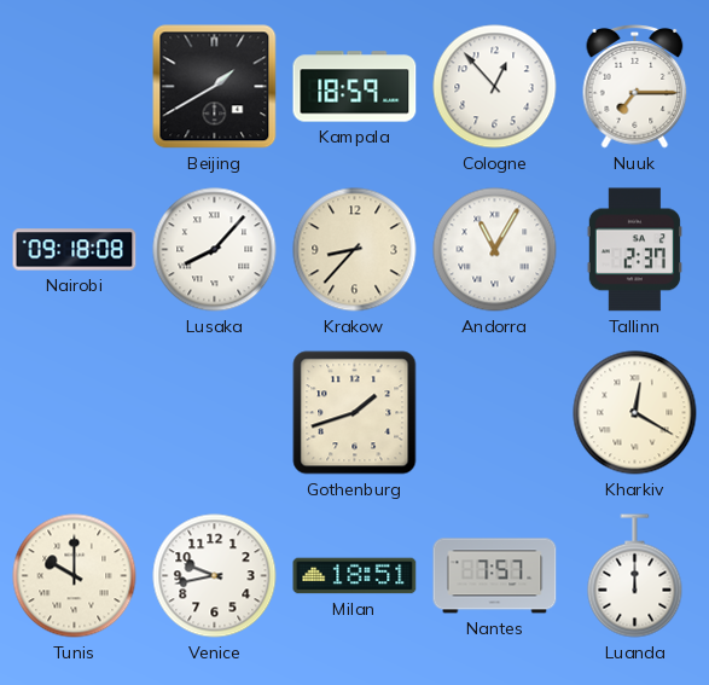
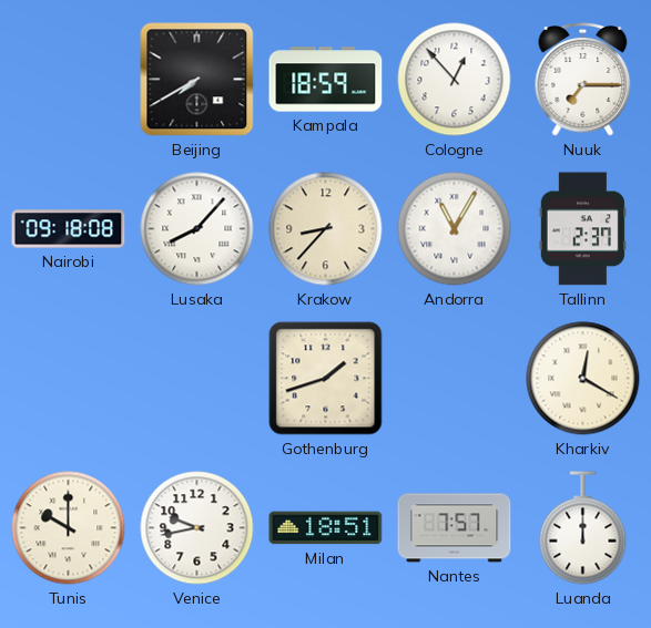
Beijing: 1:40 -> 7:40
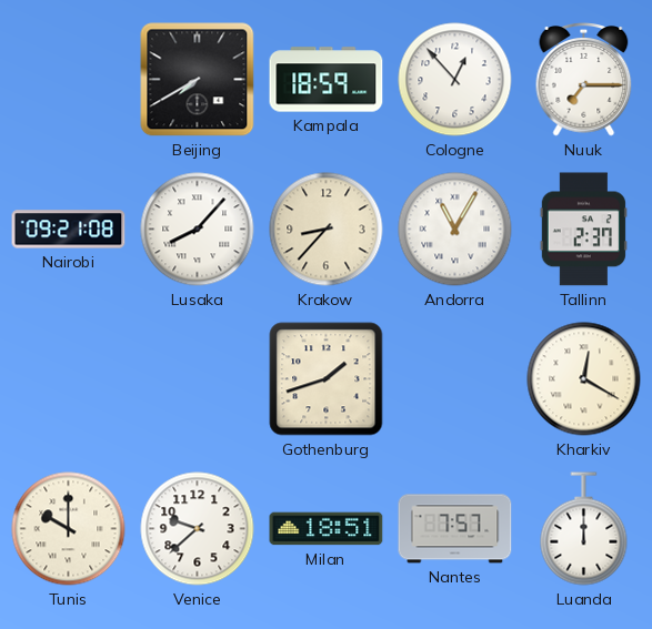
Nairobi: 09:18 -> 09:21
Venice: 9:43 -> 9:38
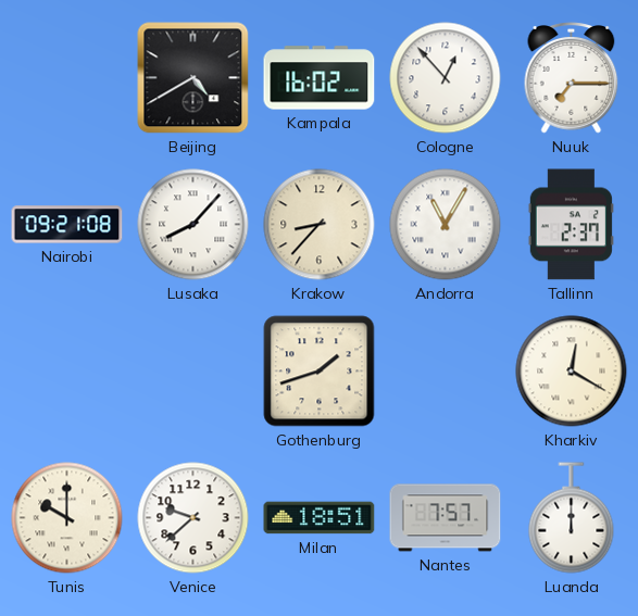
Beijing: 7:40 -> 4:40
Kampala: 18:59 -> 16:02
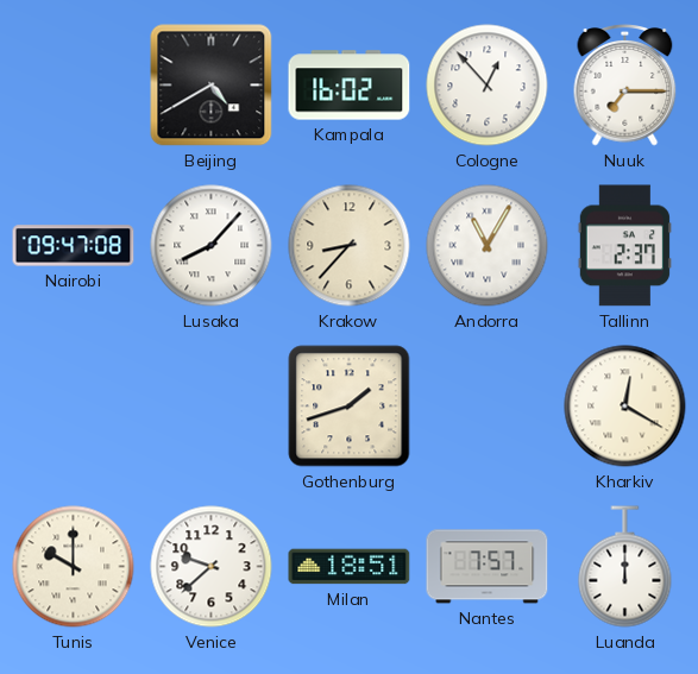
Nairobi: 09:21 -> 09:47
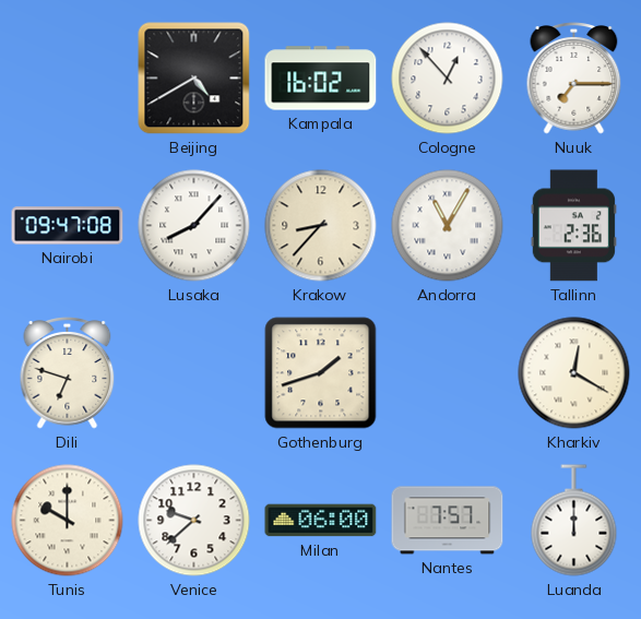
Tallinn: 2:37 -> 2:36
Dili: none -> 6:48
Milan: 18:51 -> 06:00
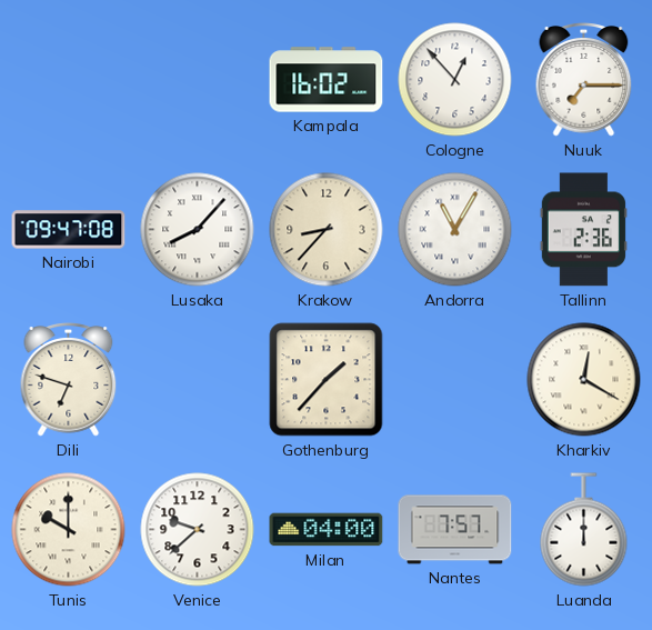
Beijing: 4:40 -> none
Gothenburg: 1:42 -> 1:37
Milan: 06:00 -> 04:00
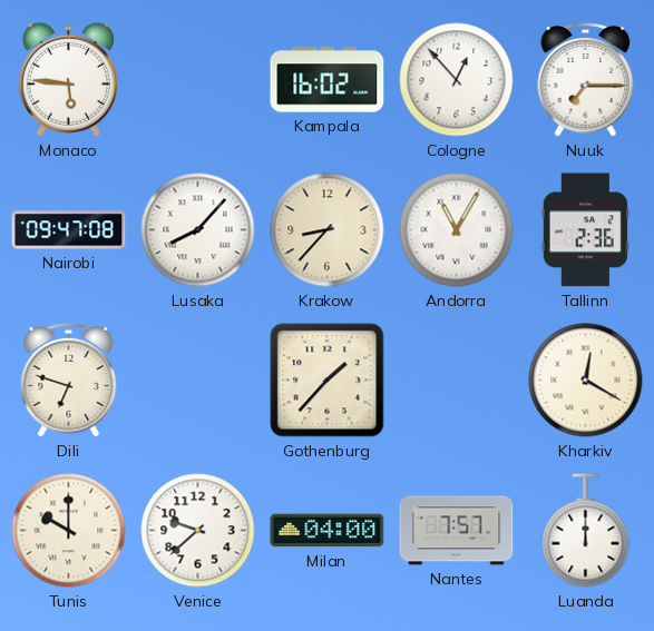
Monaco: none -> 5:46
